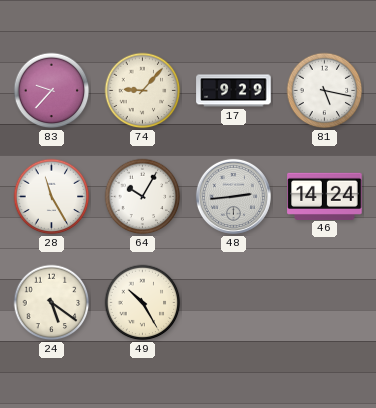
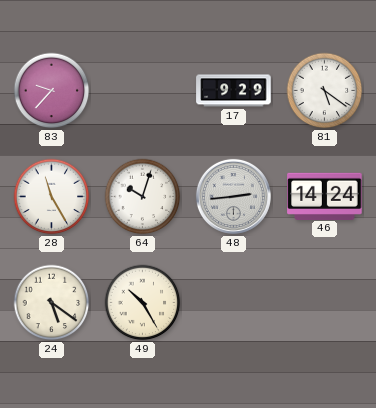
74: 9:07 -> none
81: 5:17 -> 5:21
64: 10:05 -> 10:03
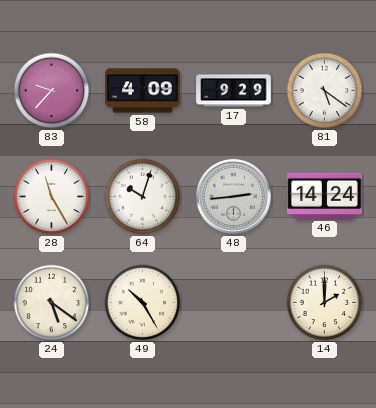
58: none -> 4:09
14: none -> 2:00
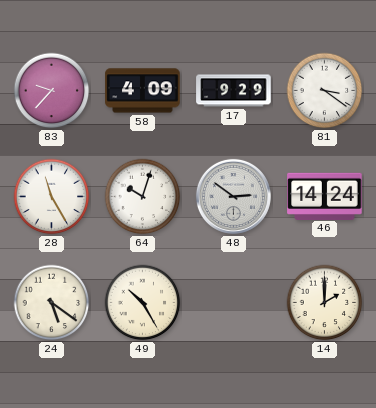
81: 5:21 -> 3:21
48: 2:44 -> 2:51
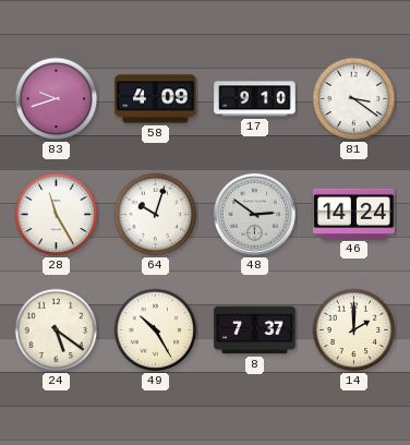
83: 9:37 -> 9:42
17: 9:29 -> 9:10
8: none -> 7:37
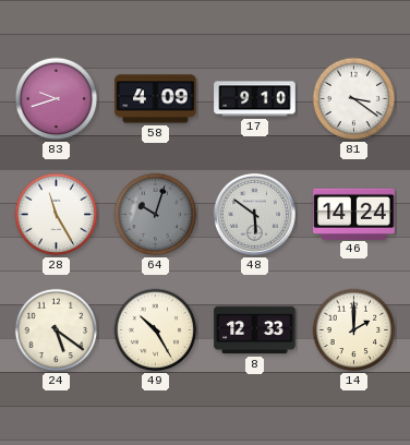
64 dial: white -> grey
48: 2:51 -> 5:51
8: 7:37 -> 12:33
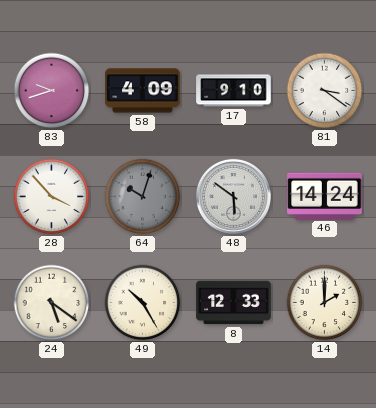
28: 11:25 -> 3:53
